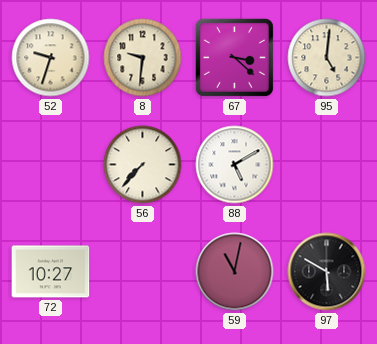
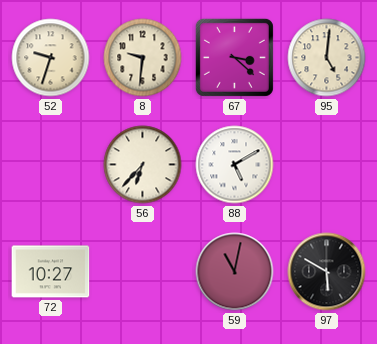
56: 7:37 -> 6:37
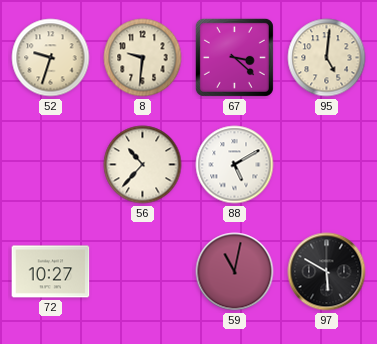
56: 6:37 -> 10:37
